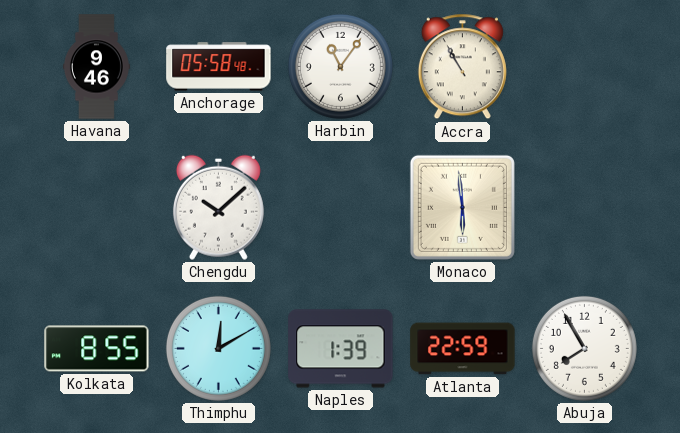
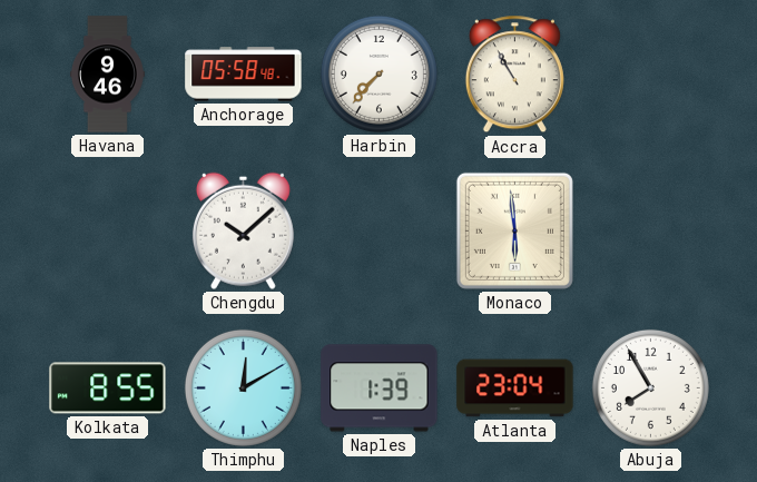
Harbin: 11:06 -> 7:37
Atlanta: 22:59 -> 23:04
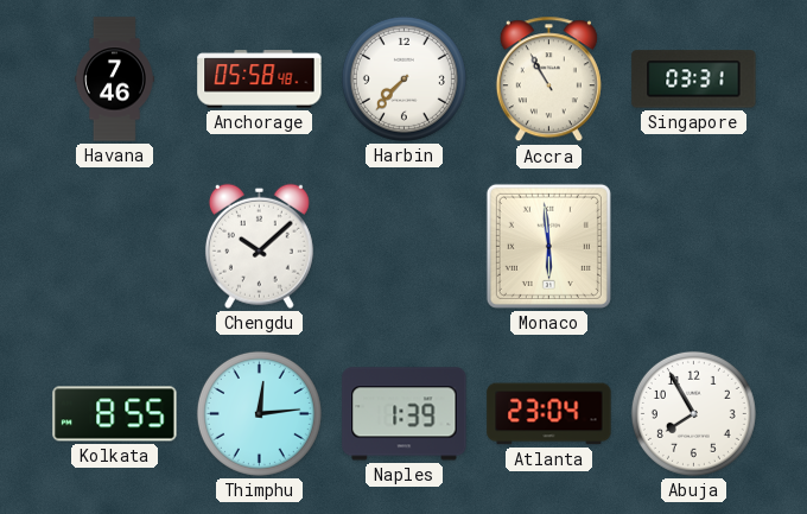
Havana: 9:46 -> 7:46
Singapore: none -> 03:31
Thimphu: 12:10 -> 12:14
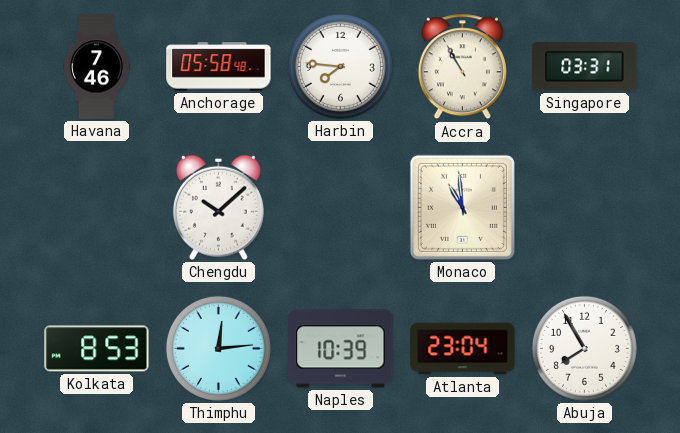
Harbin: 7:37 -> 7:46
Monaco: 5:59 -> 10:59
Kolkata: 8:55 -> 8:53
Naples: 1:39 -> 10:39
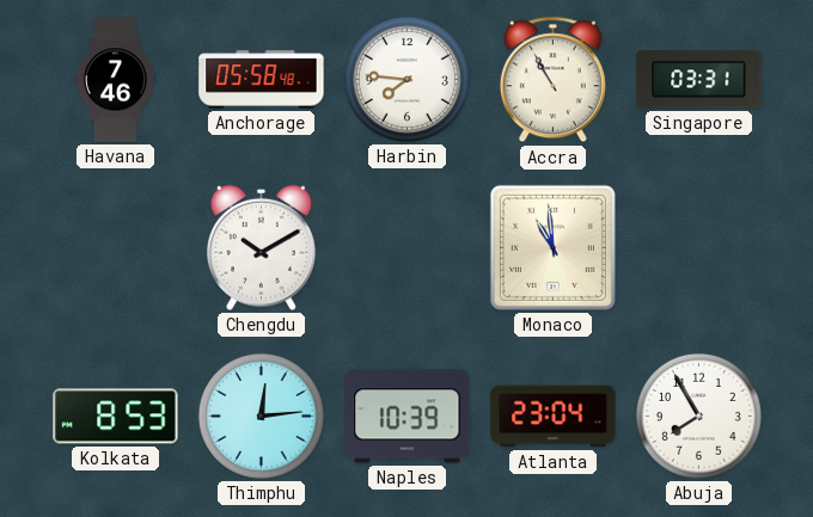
Chengdu: 10:08 -> 10:10
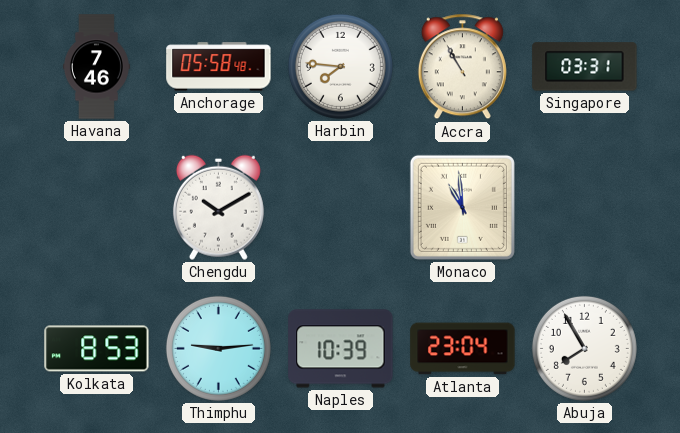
Thimphu: 12:14 -> 9:14
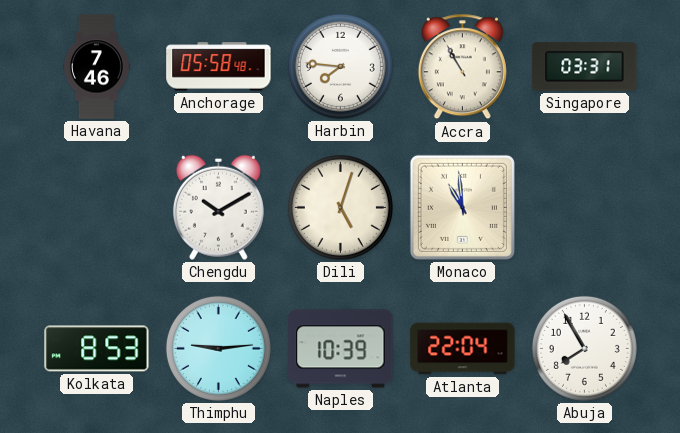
Dili: none -> 5:03
Atlanta: 23:04 -> 22:04
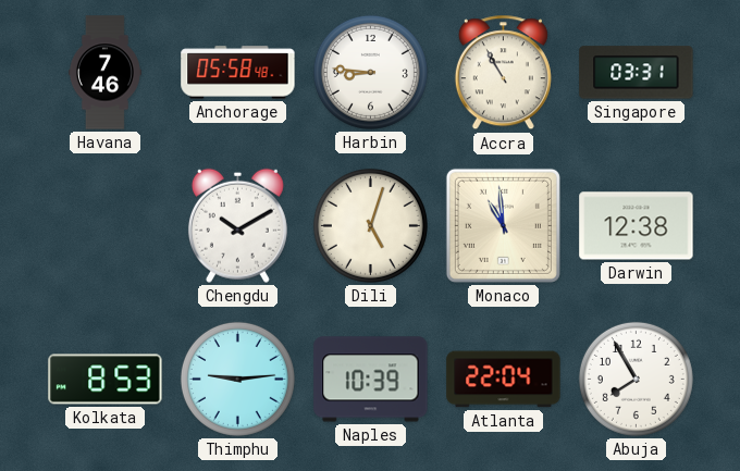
Harbin: 7:46 -> 8:46
Darwin: none -> 12:38
